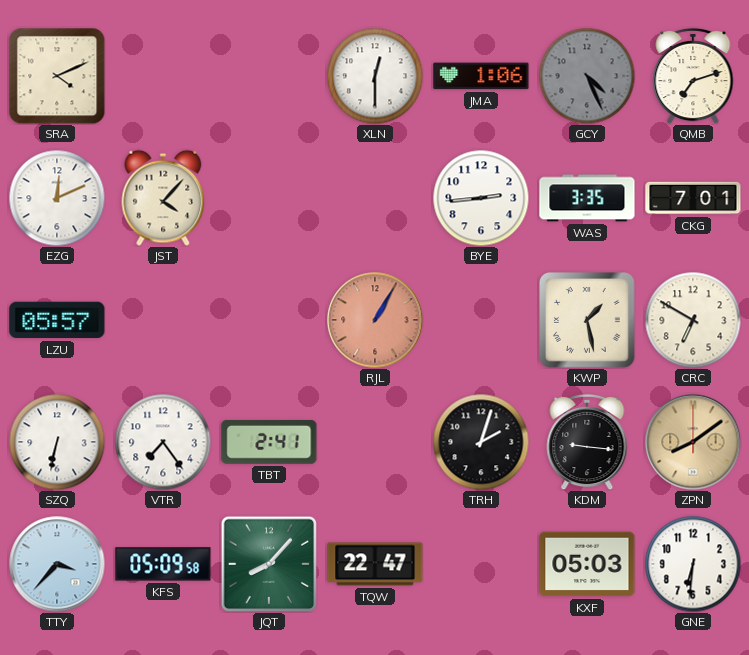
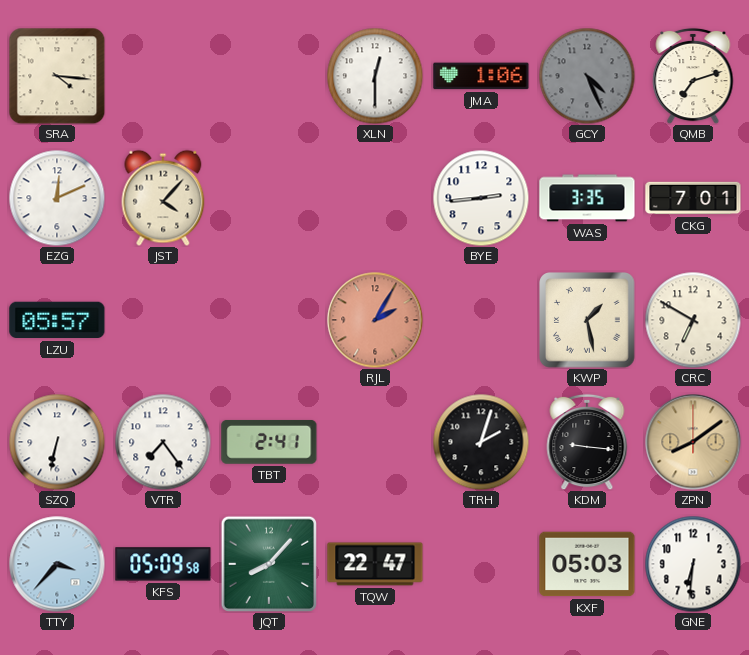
SRA: 4:11 -> 4:16
RJL: 1:05 -> 2:05
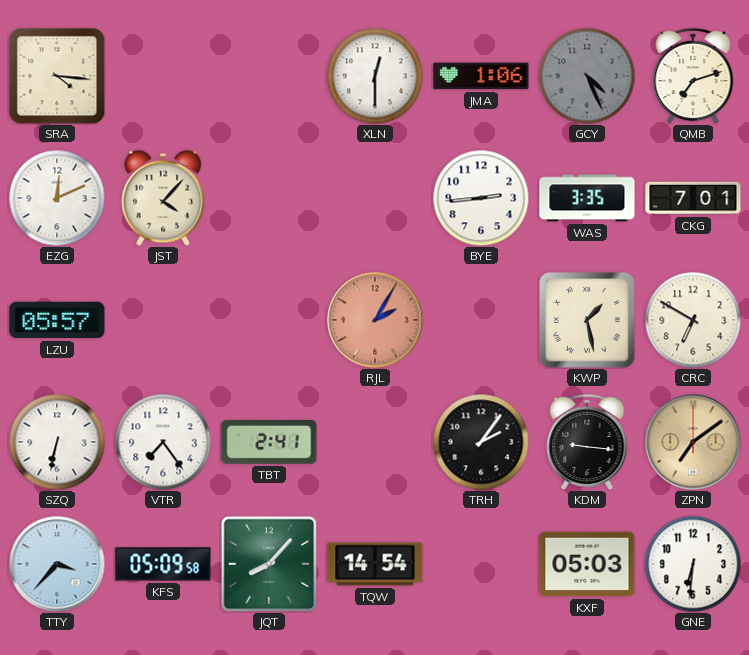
TRH: 2:03 -> 2:06
ZPN: 8:09 -> 7:09
TQW: 22:47 -> 14:54
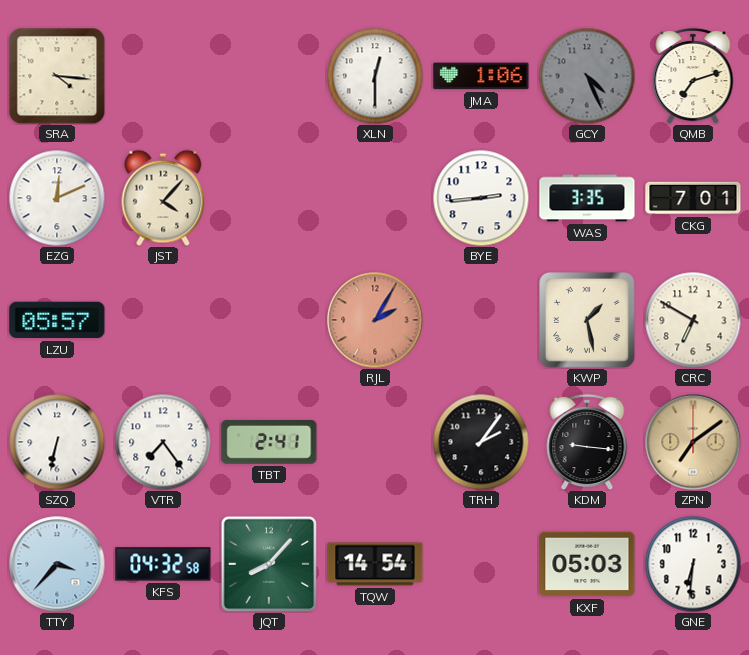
KFS: 05:09 -> 04:32
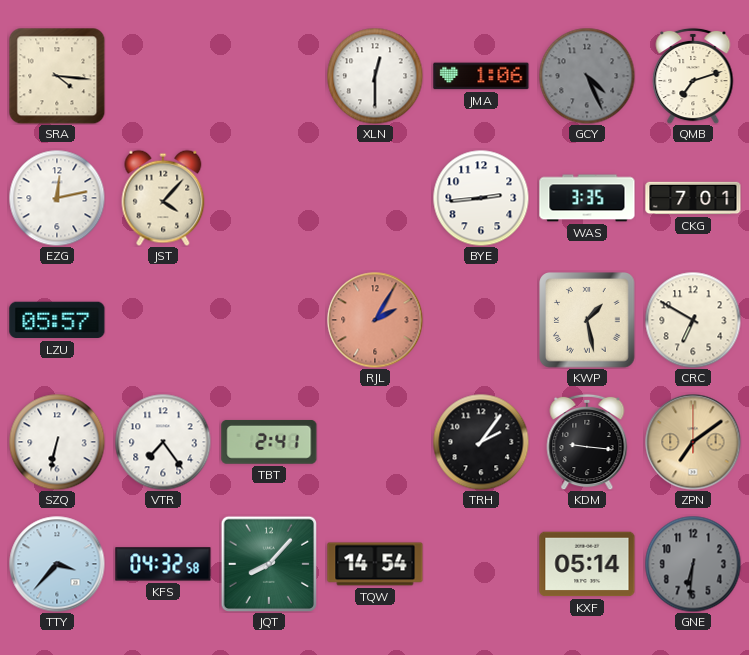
EZG: 12:11 -> 12:13
KXF: 05:03 -> 05:14
GNE dial: white -> grey
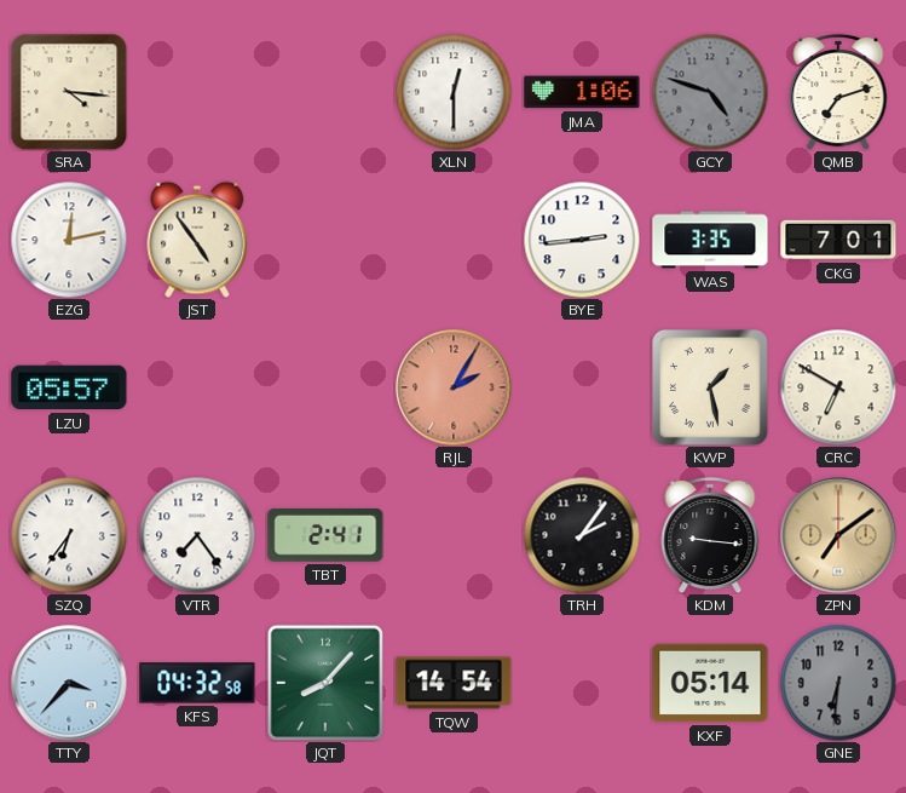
GCY: 4:26 -> 4:48
JST: 4:07 -> 4:54
SZQ: 6:32 -> 6:36
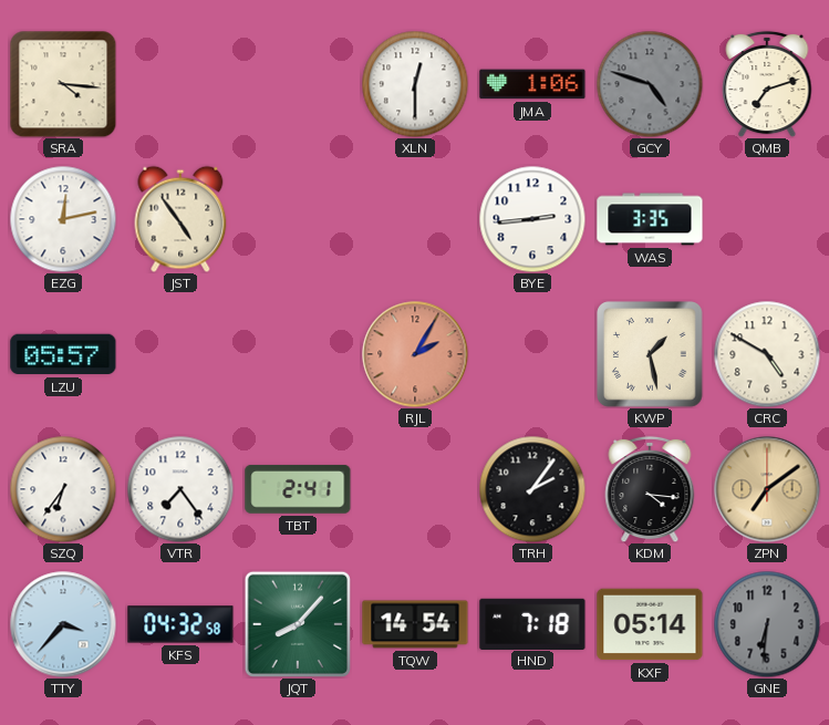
CKG: 7:01 -> none
CRC: 6:50 -> 4:50
KDM: 9:16 -> 4:16
HND: none -> 7:18
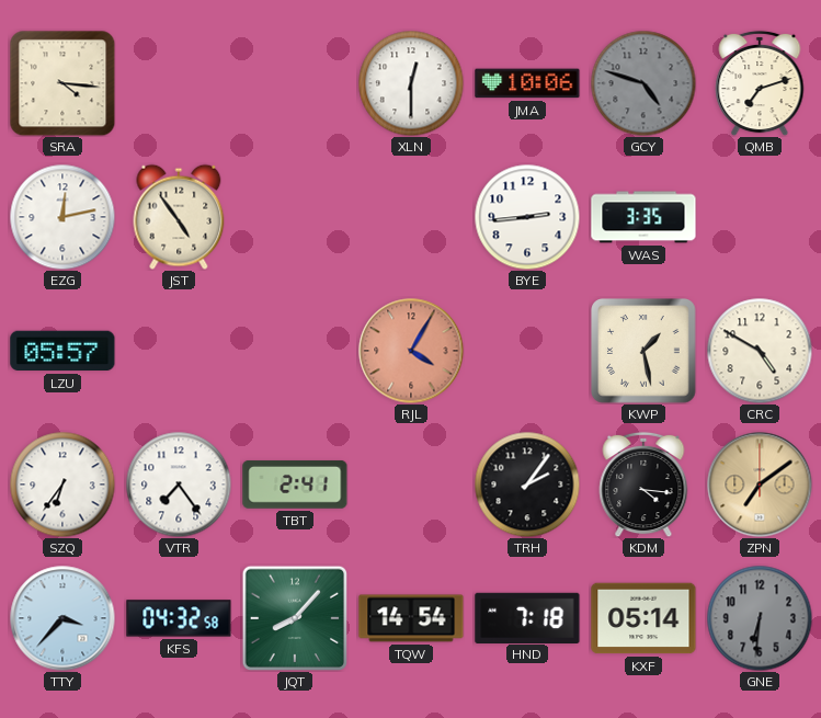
JMA: 1:06 -> 10:06
RJL: 2:05 -> 4:05
